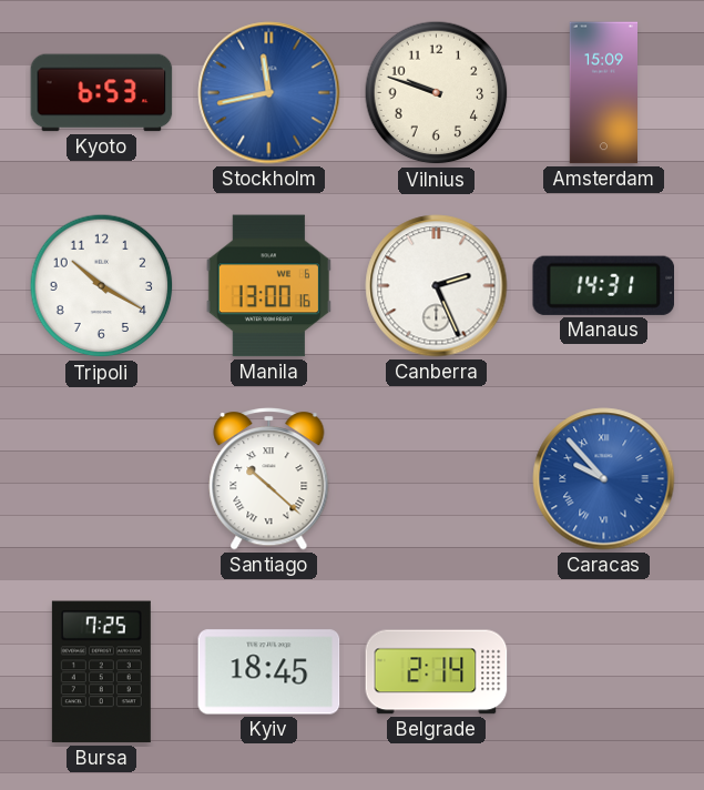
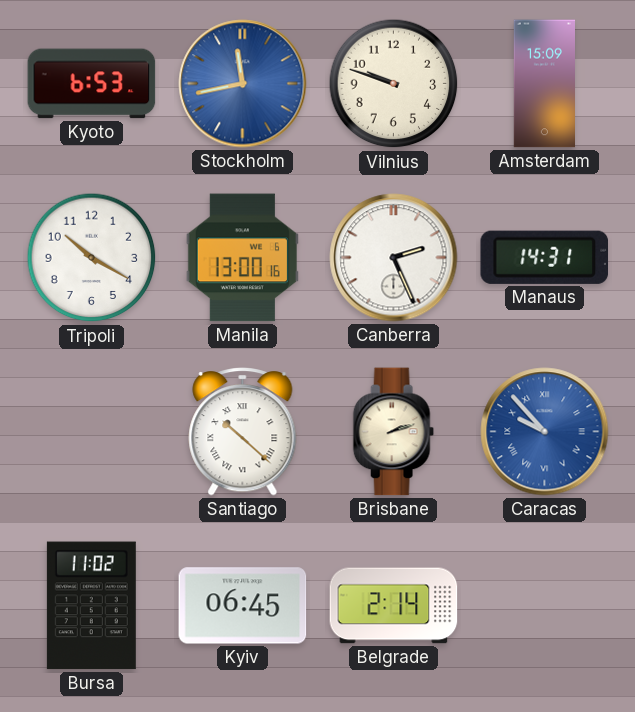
Brisbane: none -> 2:12
Bursa: 7:25 -> 11:02
Kyiv: 18:45 -> 06:45
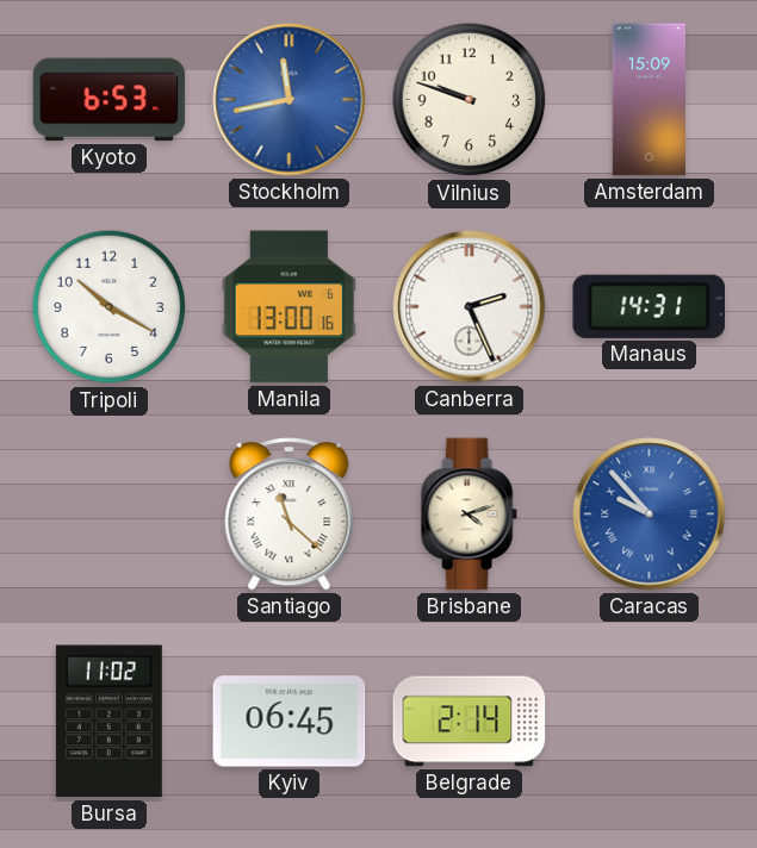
Santiago: 10:22 -> 11:22
Brisbane: 2:12 -> 4:12
